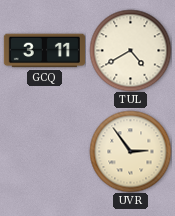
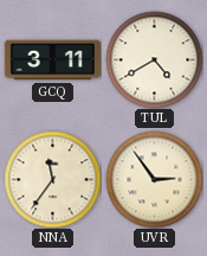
NNA: none -> 11:36
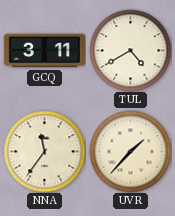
UVR: 2:54 -> 1:37
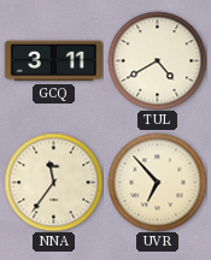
UVR: 1:37 -> 6:53
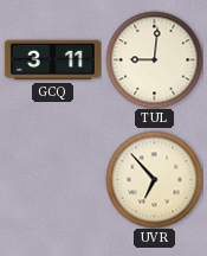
TUL: 4:40 -> 9:01
NNA: 11:36 -> none
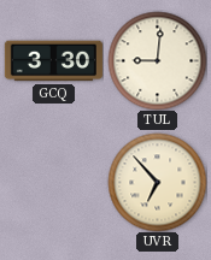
GCQ: 3:11 -> 3:30
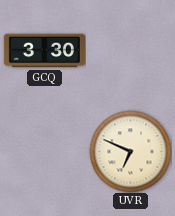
TUL: 9:01 -> none
UVR: 6:53 -> 6:49
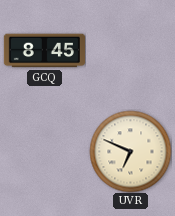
GCQ: 3:30 -> 8:45
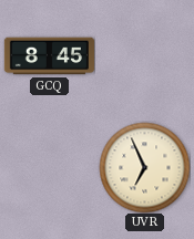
UVR: 6:49 -> 6:56
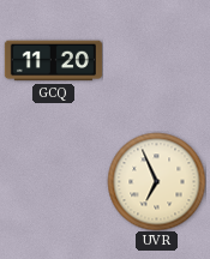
GCQ: 8:45 -> 11:20
